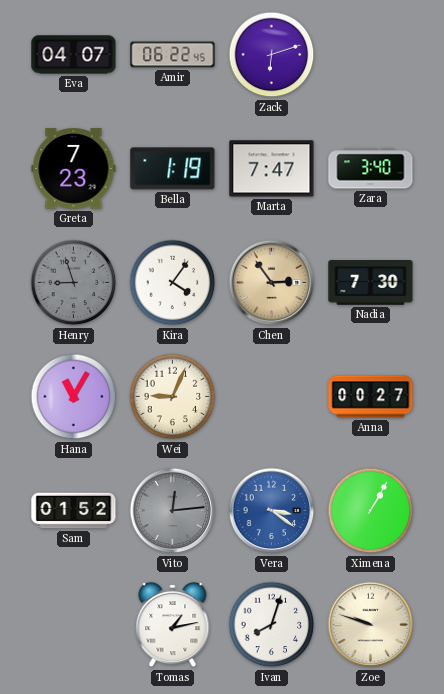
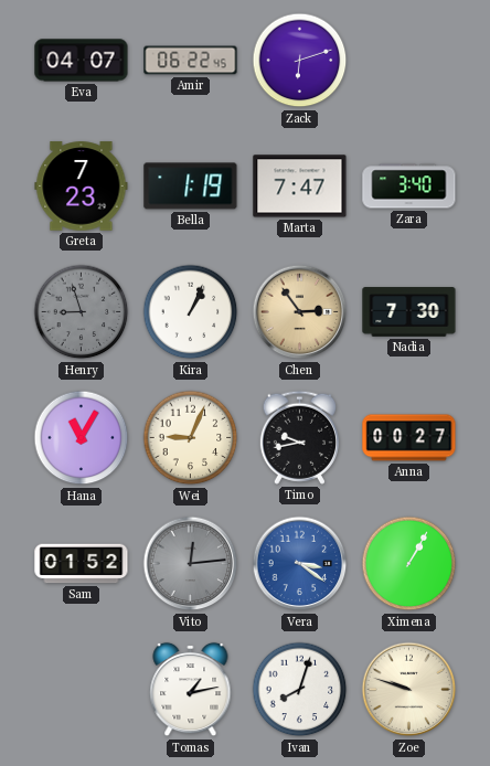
Kira: 4:06 -> 1:04
Timo: none -> 9:43
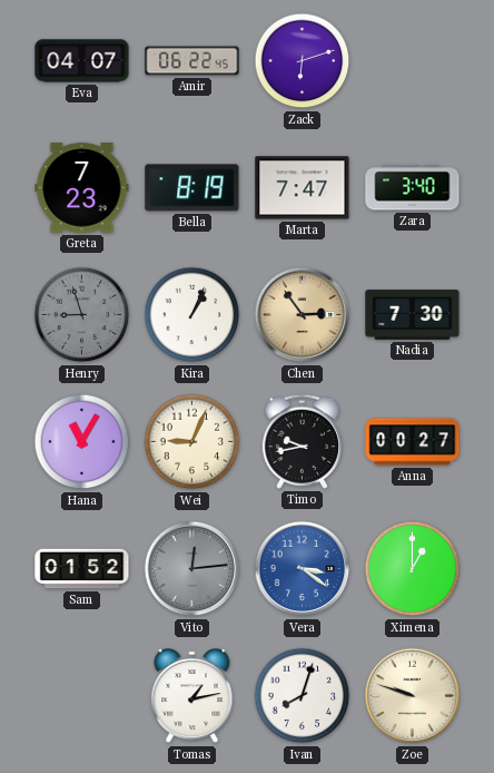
Bella: 1:19 -> 8:19
Ximena: 1:05 -> 1:00
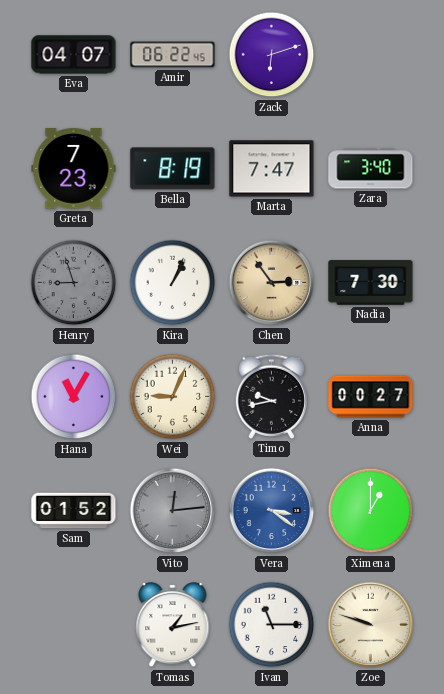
Ivan: 8:03 -> 11:15
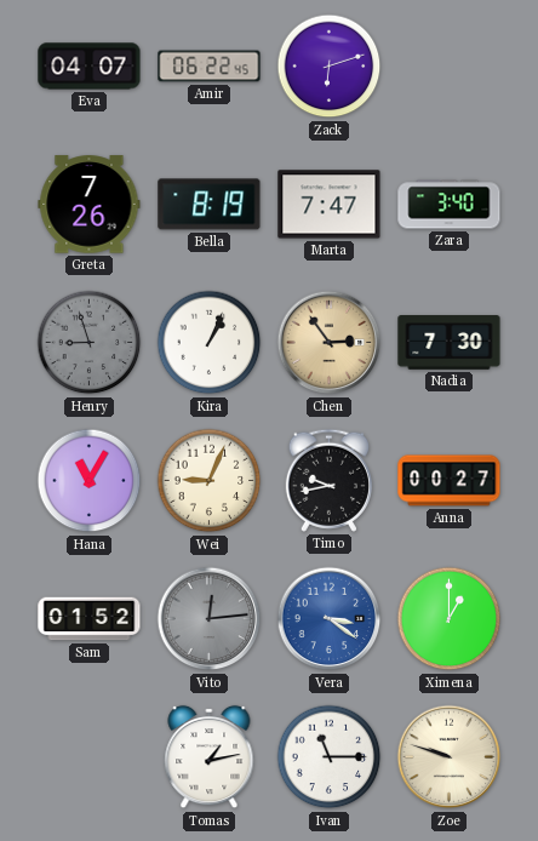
Greta: 7:23 -> 7:26
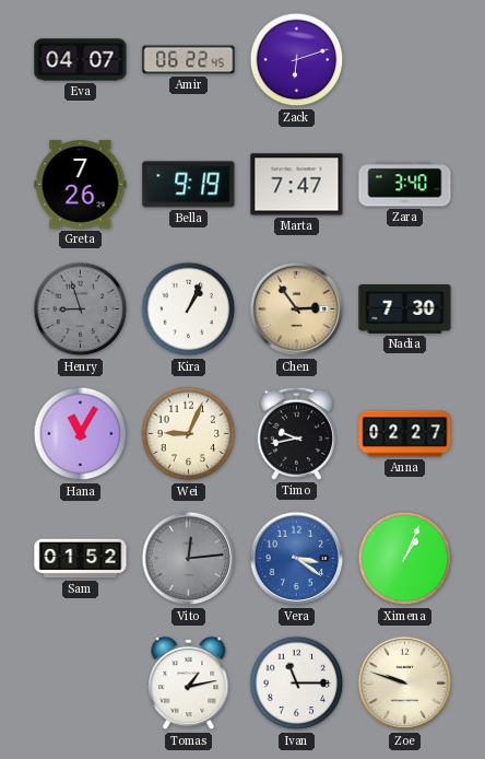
Bella: 8:19 -> 9:19
Anna: 00:27 -> 02:27
Ximena: 1:00 -> 1:04
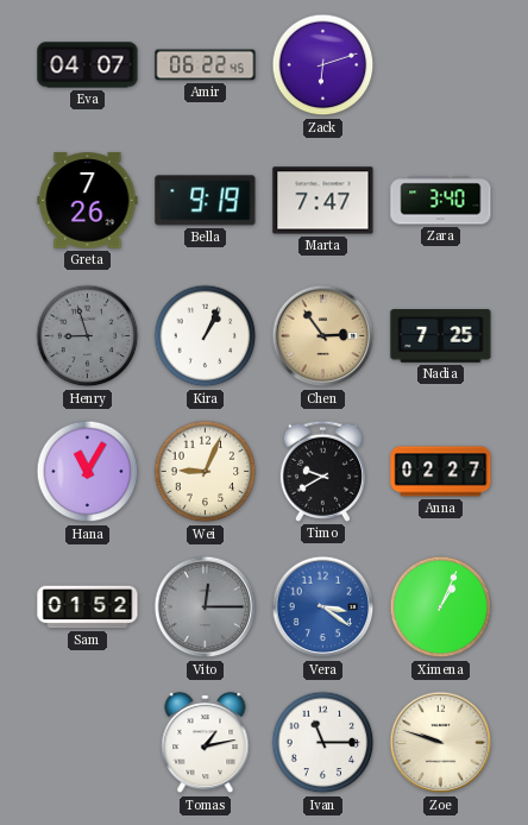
Nadia: 7:30 -> 7:25
Timo: 9:43 -> 9:40
Vito: 12:14 -> 12:15
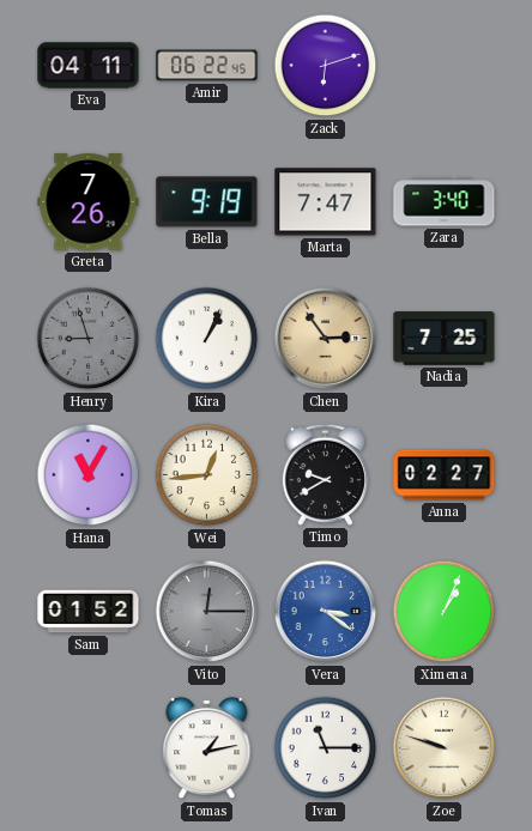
Eva: 04:07 -> 04:11
Wei: 9:04 -> 12:44
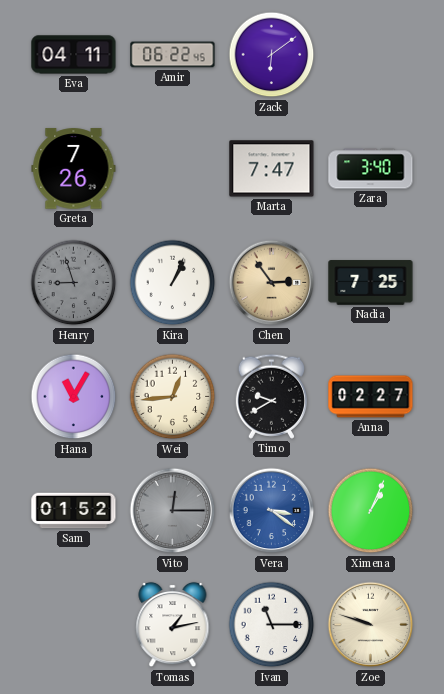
Zack: 6:12 -> 6:09
Bella: 9:19 -> none
